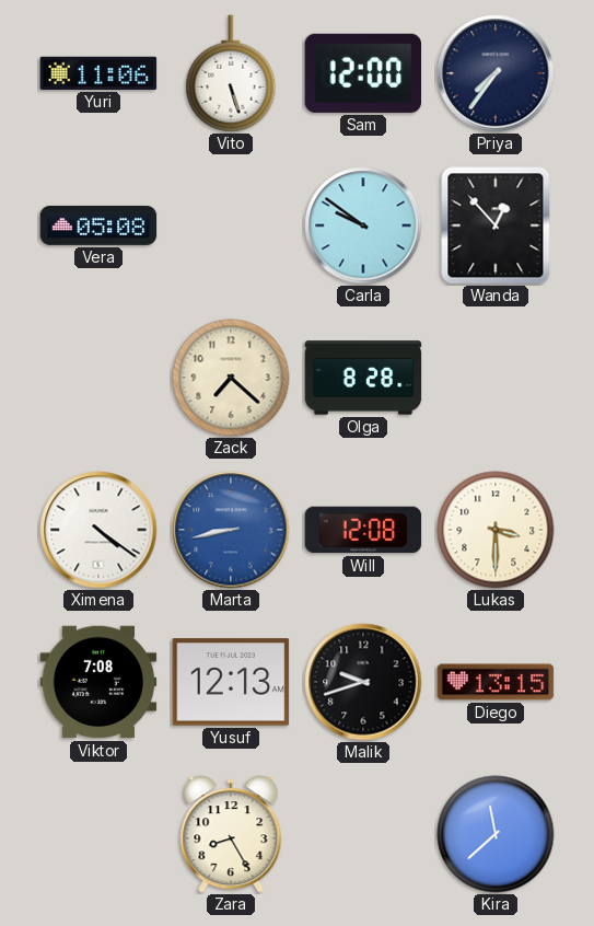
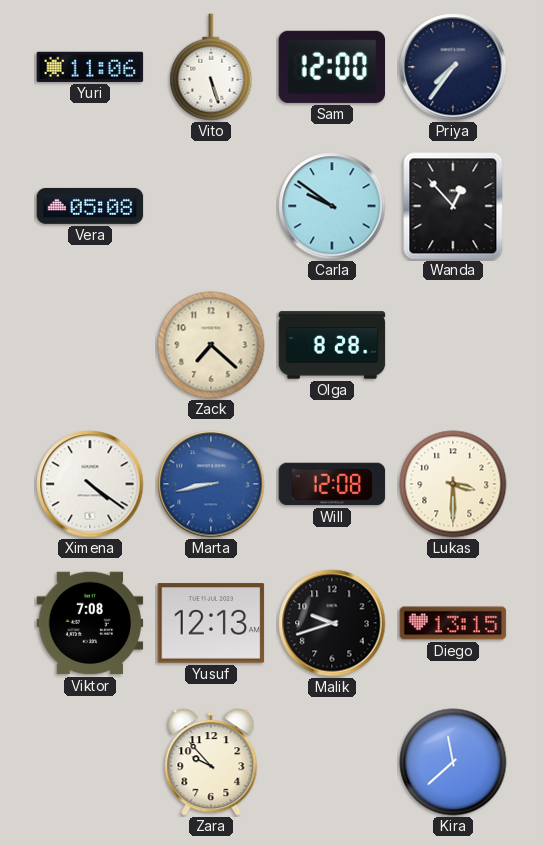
Zara: 8:25 -> 9:53
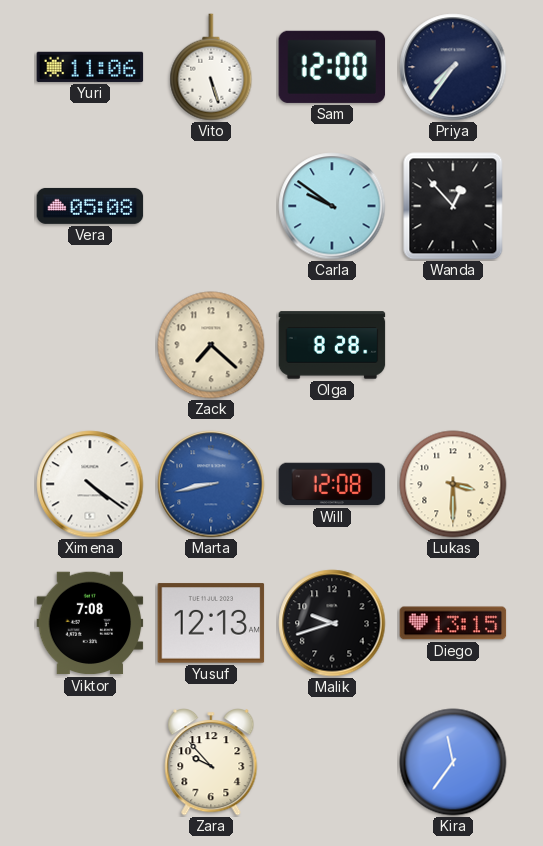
Kira: 11:38 -> 11:36
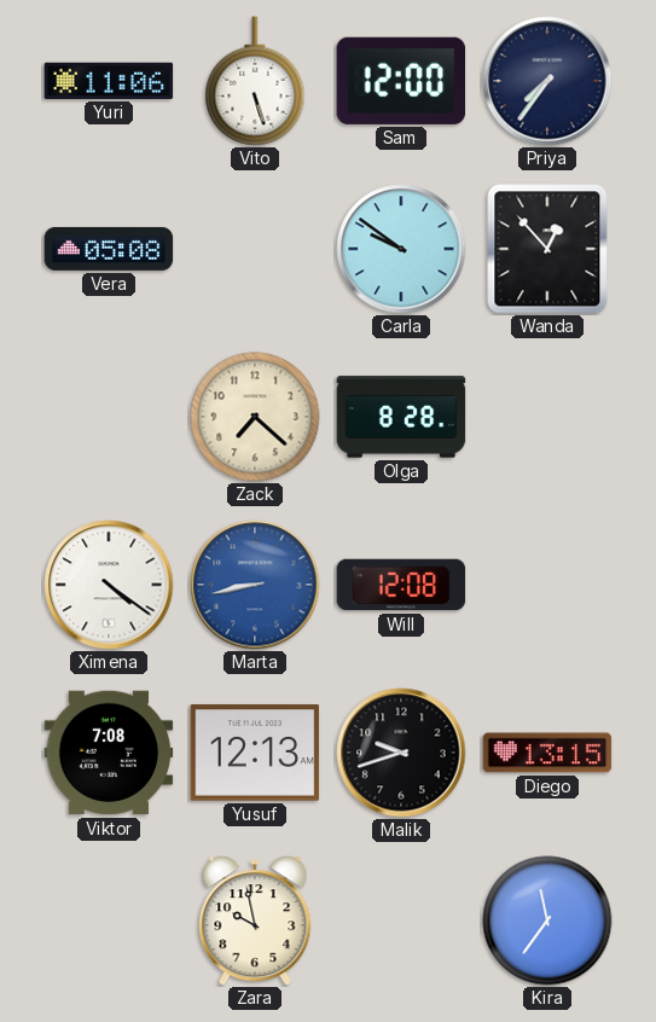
Lukas: 3:30 -> none
Zara: 9:53 -> 9:58
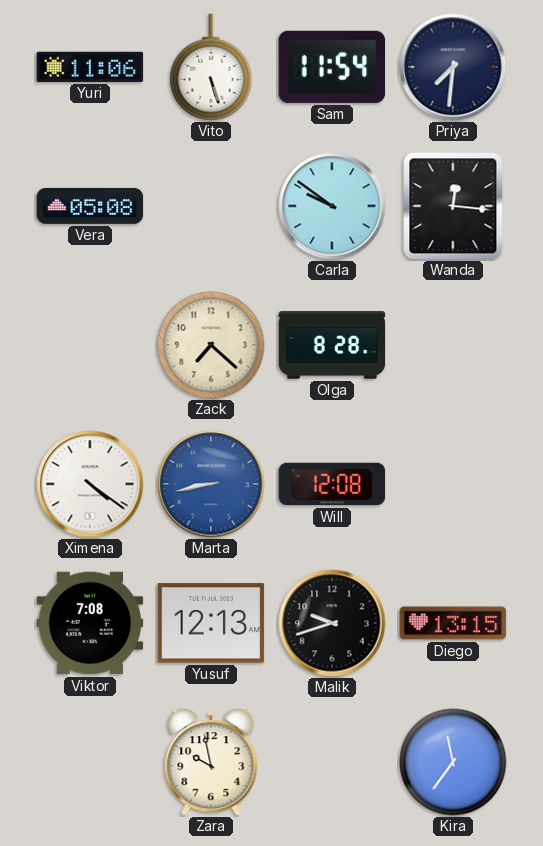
Sam: 12:00 -> 11:54
Priya: 7:36 -> 7:31
Wanda: 12:53 -> 12:16
